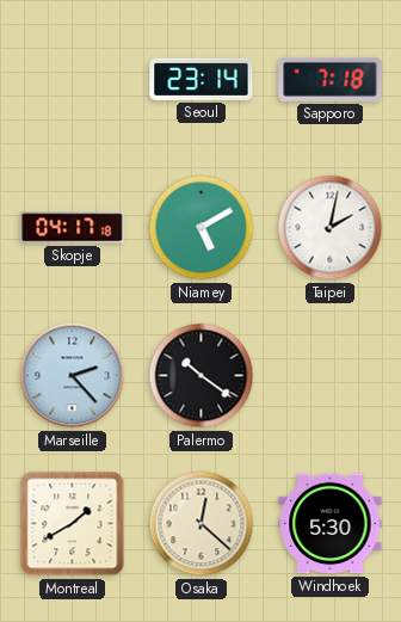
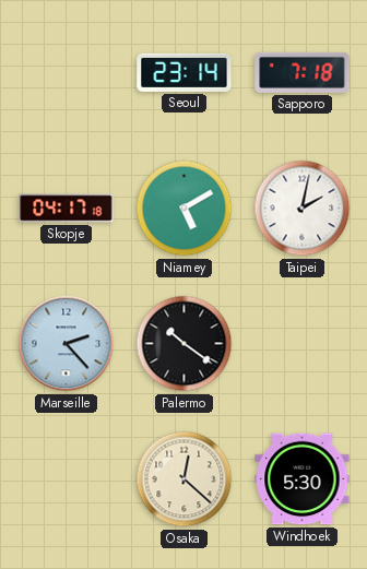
Montreal: 1:40 -> none
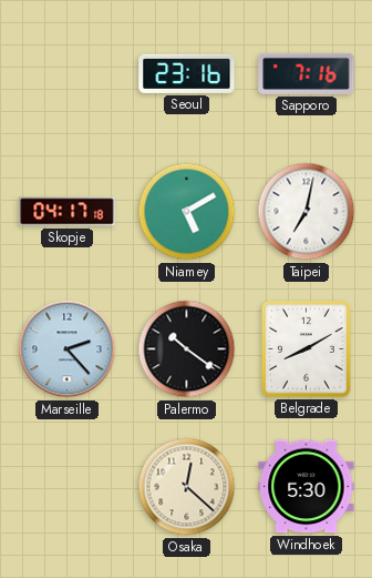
Seoul: 23:14 -> 23:16
Sapporo: 7:18 -> 7:16
Taipei: 2:02 -> 7:02
Belgrade: none -> 8:10
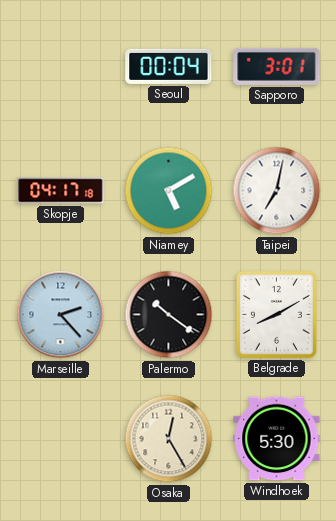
Seoul: 23:16 -> 00:04
Sapporo: 7:16 -> 3:01
Osaka: 12:22 -> 12:25
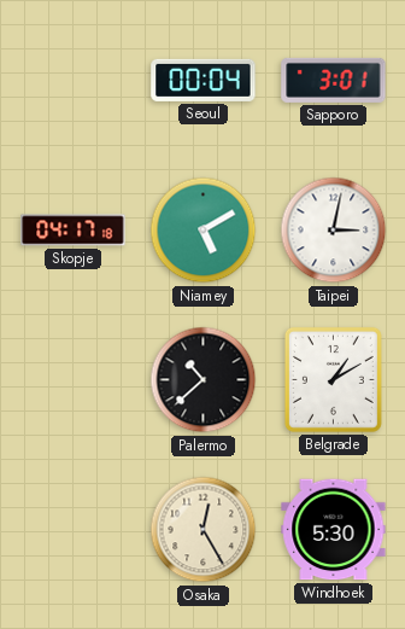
Taipei: 7:02 -> 3:02
Marseille: 2:23 -> none
Palermo: 10:21 -> 10:38
Belgrade: 8:10 -> 1:10
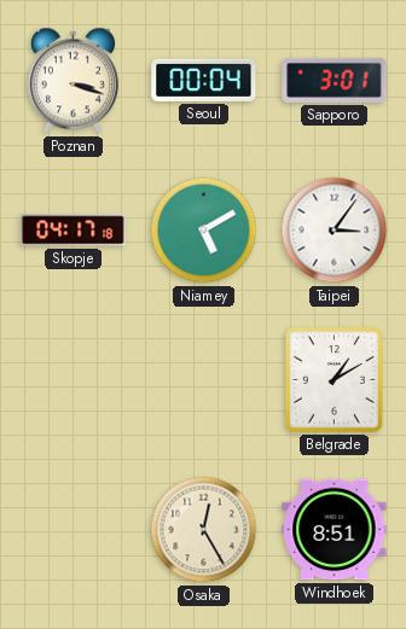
Poznan: none -> 3:18
Taipei: 3:02 -> 3:06
Palermo: 10:38 -> none
Windhoek: 5:30 -> 8:51
